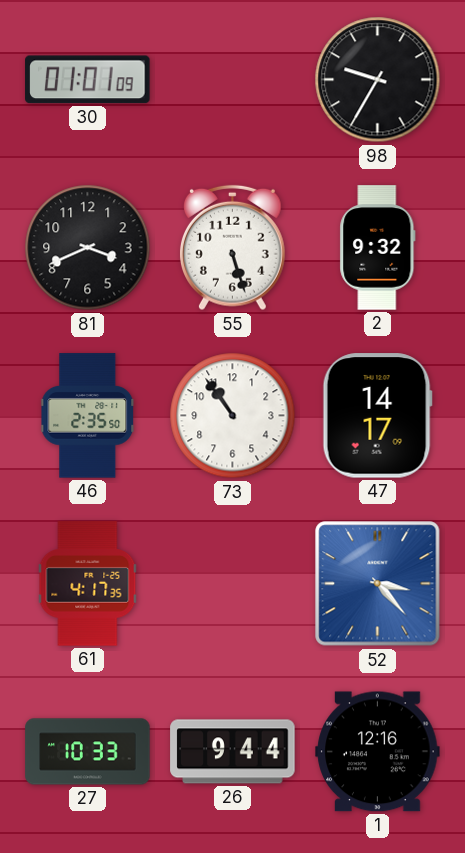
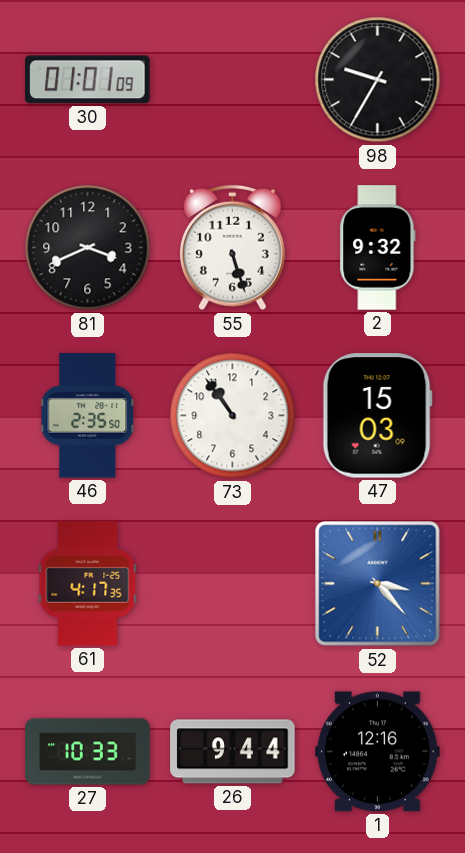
47: 14:17 -> 15:03
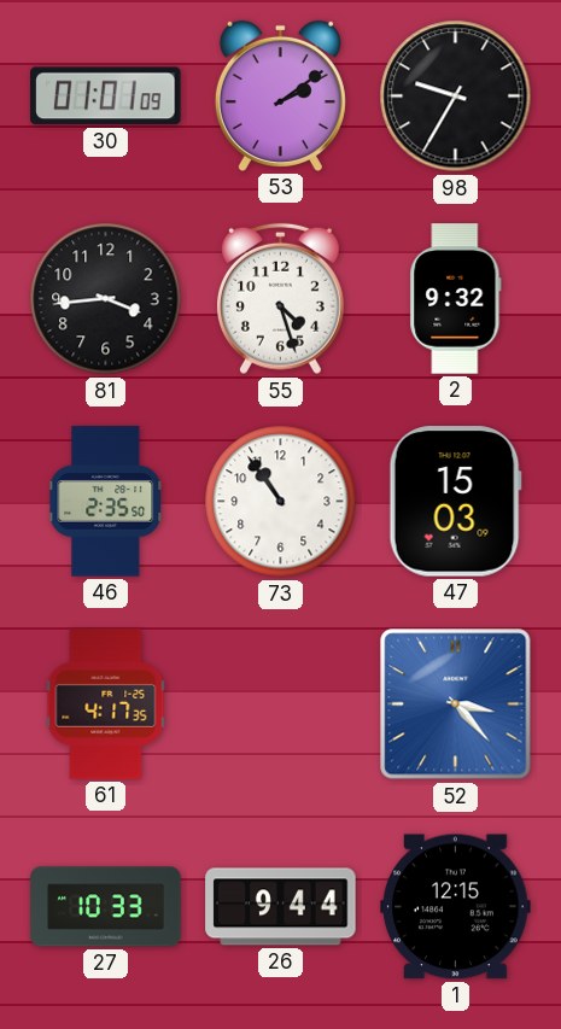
53: none -> 2:09
81: 3:41 -> 3:44
55: 5:27 -> 4:27
1: 12:16 -> 12:15
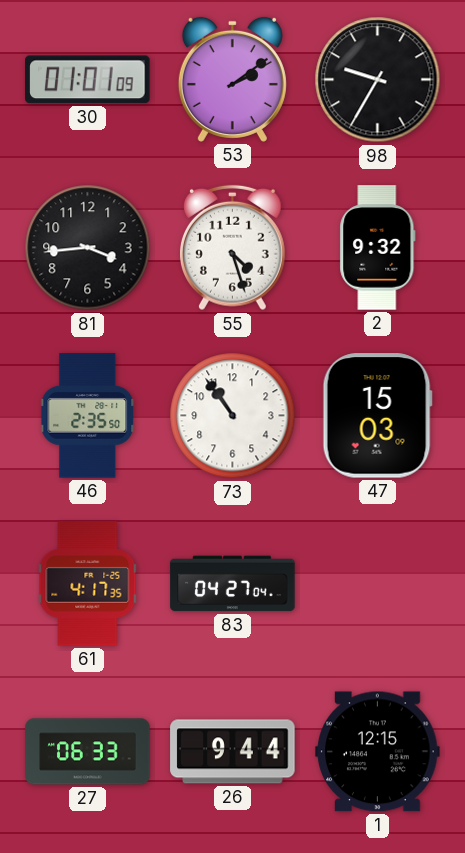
83: none -> 04:27
52: 3:23 -> none
27: 10:33 -> 06:33
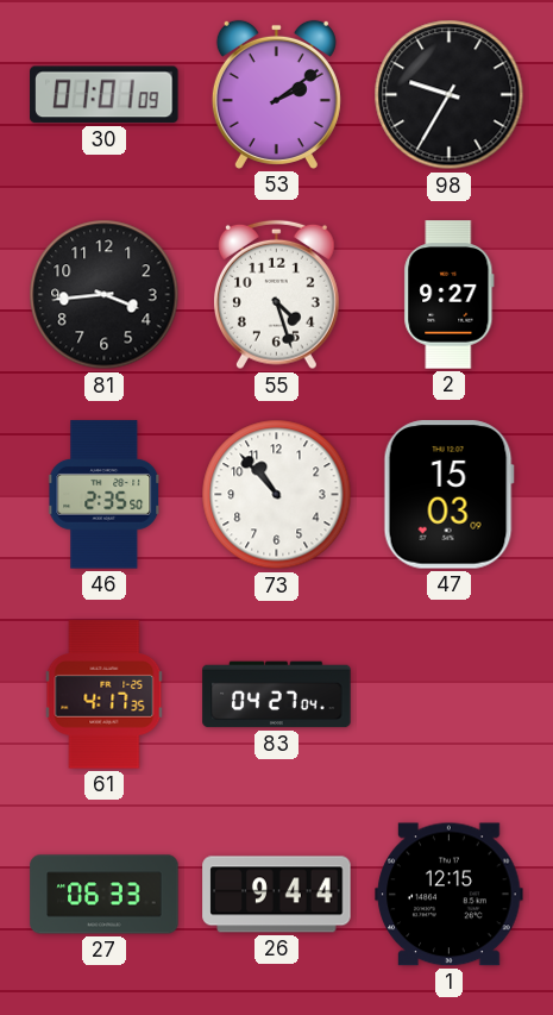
2: 9:32 -> 9:27
73: 10:54 -> 10:53
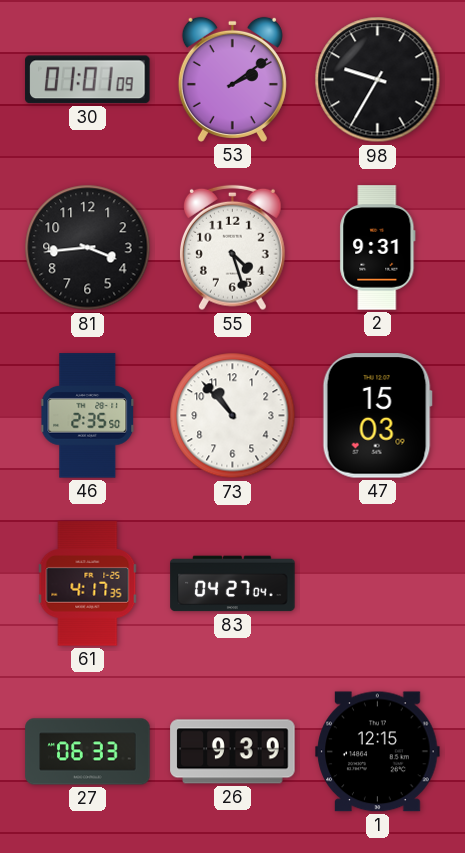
2: 9:27 -> 9:31
26: 9:44 -> 9:39
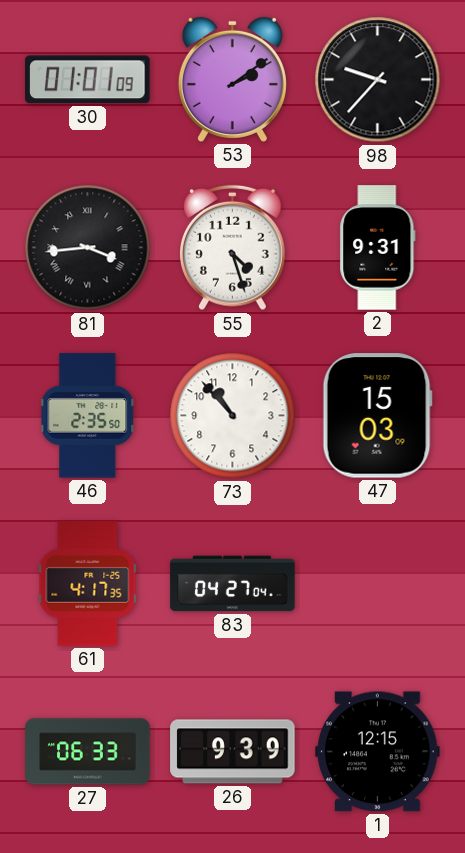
98: 9:35 -> 9:37
81 numerals: Arabic -> Roman
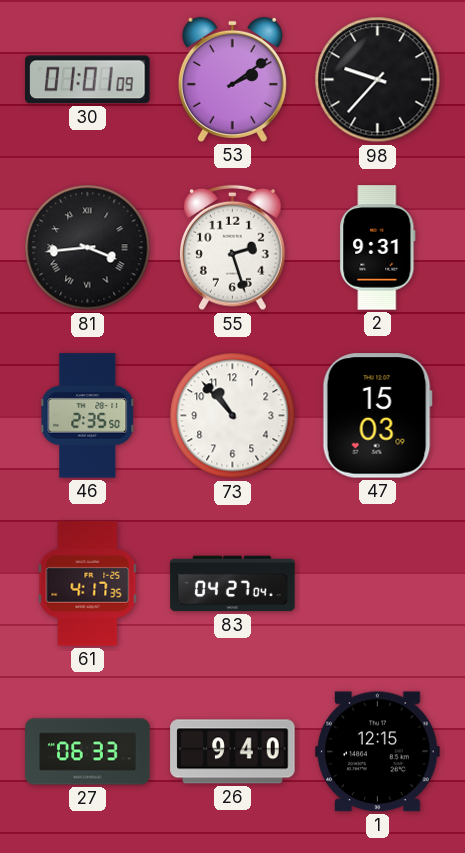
55: 4:27 -> 2:27
26: 9:39 -> 9:40
